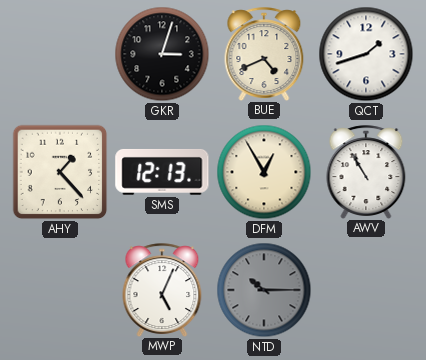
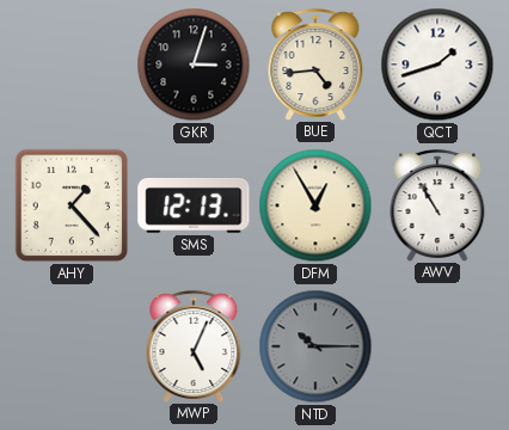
BUE: 4:41 -> 4:44
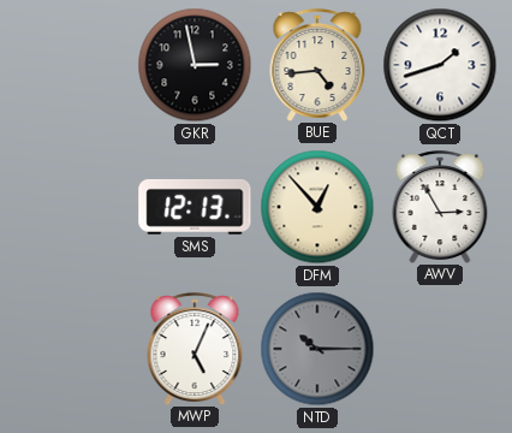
GKR: 3:03 -> 2:58
AHY: 1:23 -> none
DFM: 12:55 -> 12:53
AWV: 10:55 -> 2:55
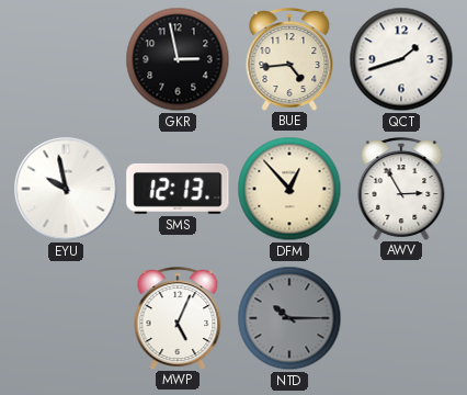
EYU: none -> 9:58
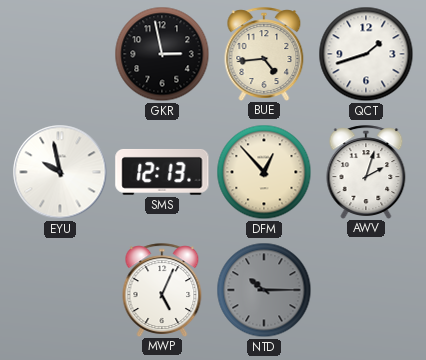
AWV: 2:55 -> 2:03
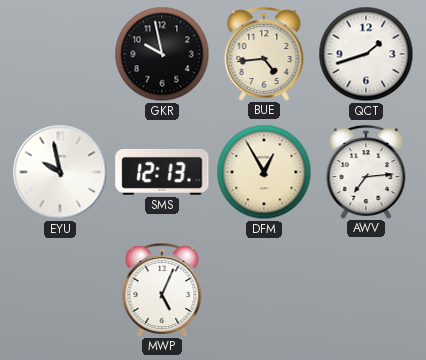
GKR: 2:58 -> 9:58
DFM: 12:53 -> 12:55
AWV: 2:03 -> 7:14
NTD: 10:15 -> none
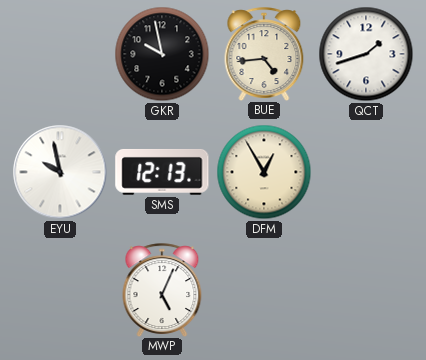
AWV: 7:14 -> none
